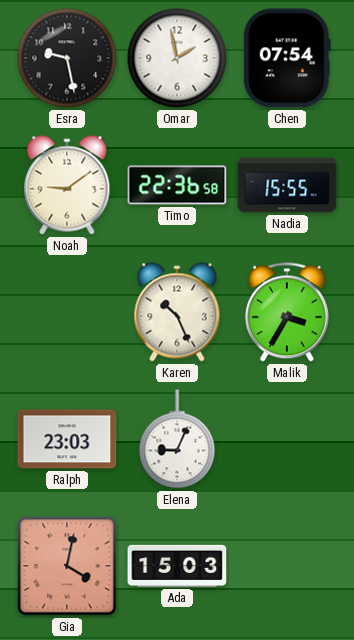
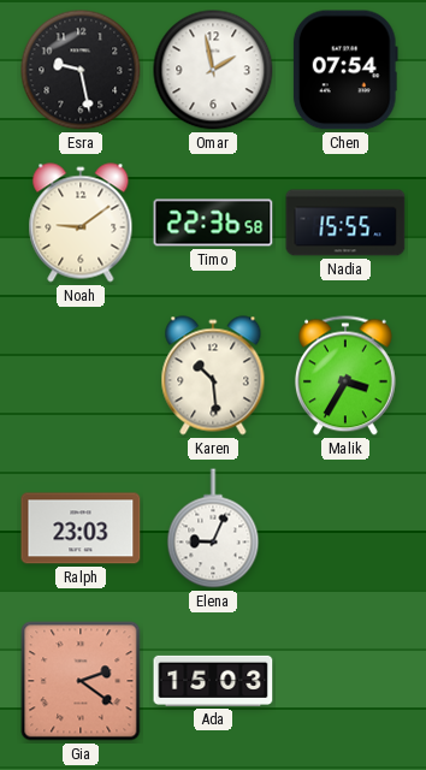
Karen: 10:26 -> 10:29
Gia: 4:02 -> 2:21
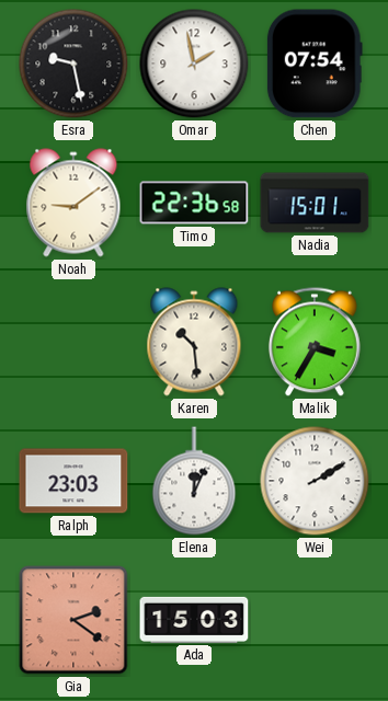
Nadia: 15:55 -> 15:01
Elena: 9:04 -> 12:04
Wei: none -> 2:10
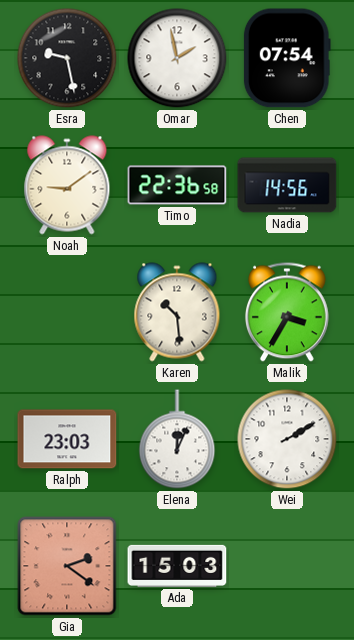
Nadia: 15:01 -> 14:56
